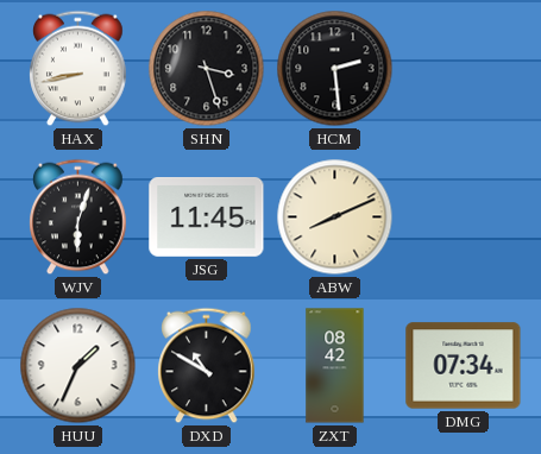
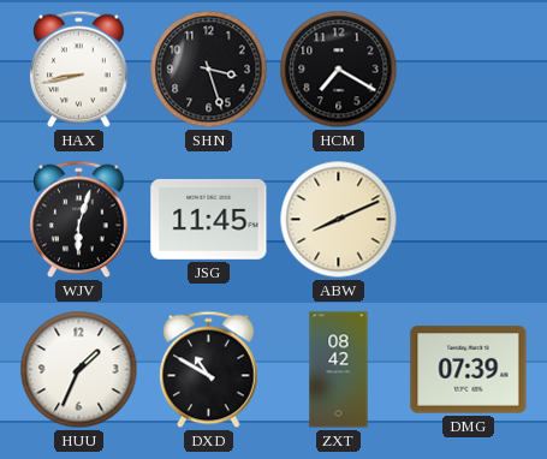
HCM: 2:29 -> 7:20
DMG: 07:34 -> 07:39
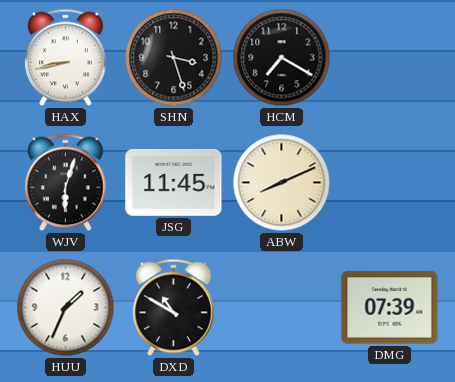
ZXT: 08:42 -> none
